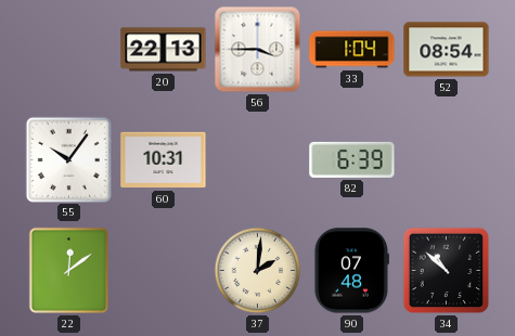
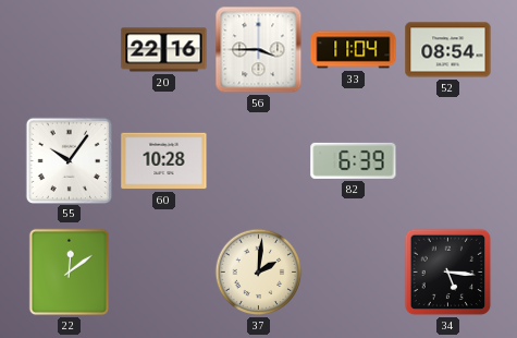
20: 22:13 -> 22:16
33: 1:04 -> 11:04
60: 10:31 -> 10:28
90: 07:48 -> none
34: 10:52 -> 5:16
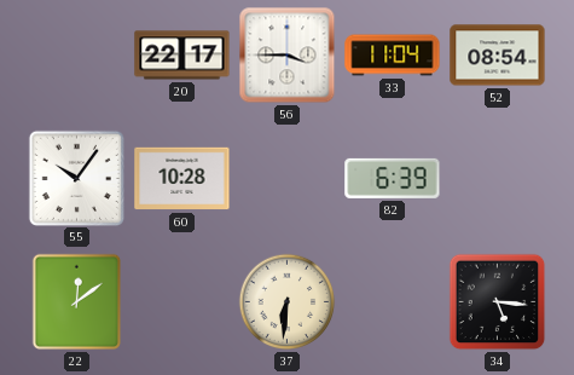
20: 22:16 -> 22:17
37: 2:01 -> 6:31
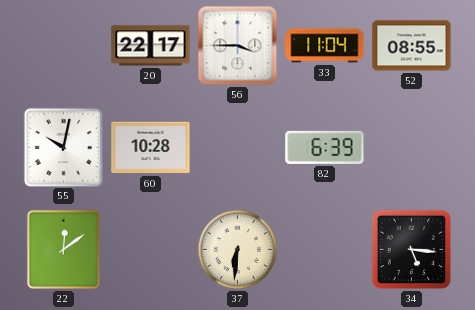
52: 08:54 -> 08:55
55: 10:06 -> 10:02
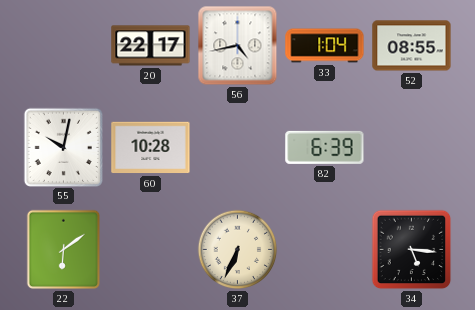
56: 3:45 -> 4:43
33: 11:04 -> 1:04
22: 12:09 -> 6:09
37: 6:31 -> 6:34
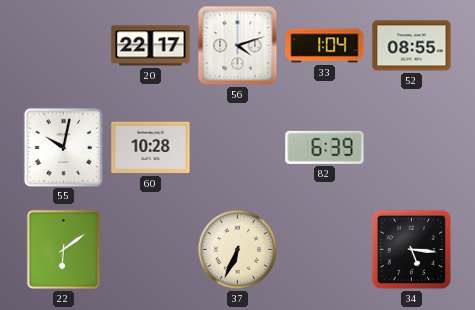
56: 4:43 -> 4:12
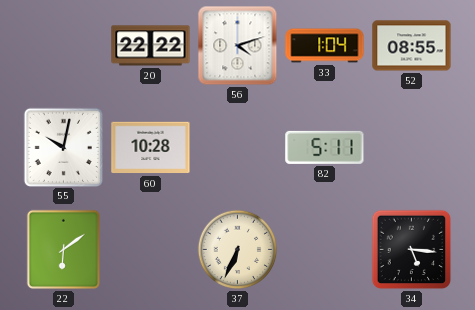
20: 22:17 -> 22:22
82: 6:39 -> 5:11
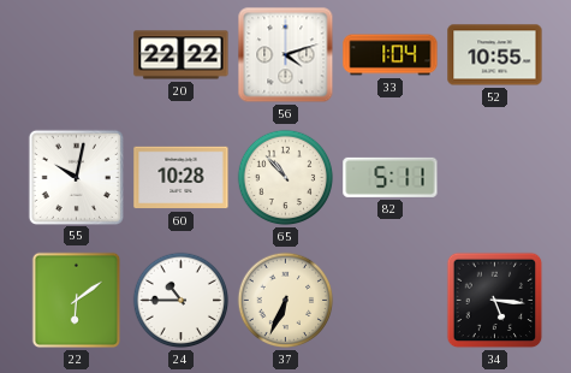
52: 08:55 -> 10:55
65: none -> 10:53
24: none -> 10:45
